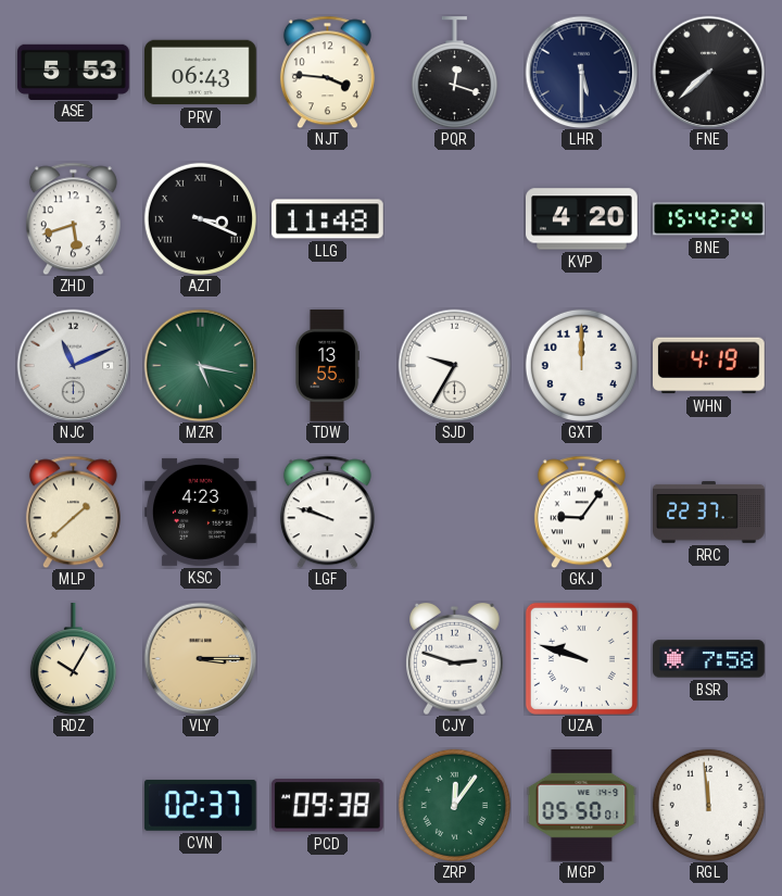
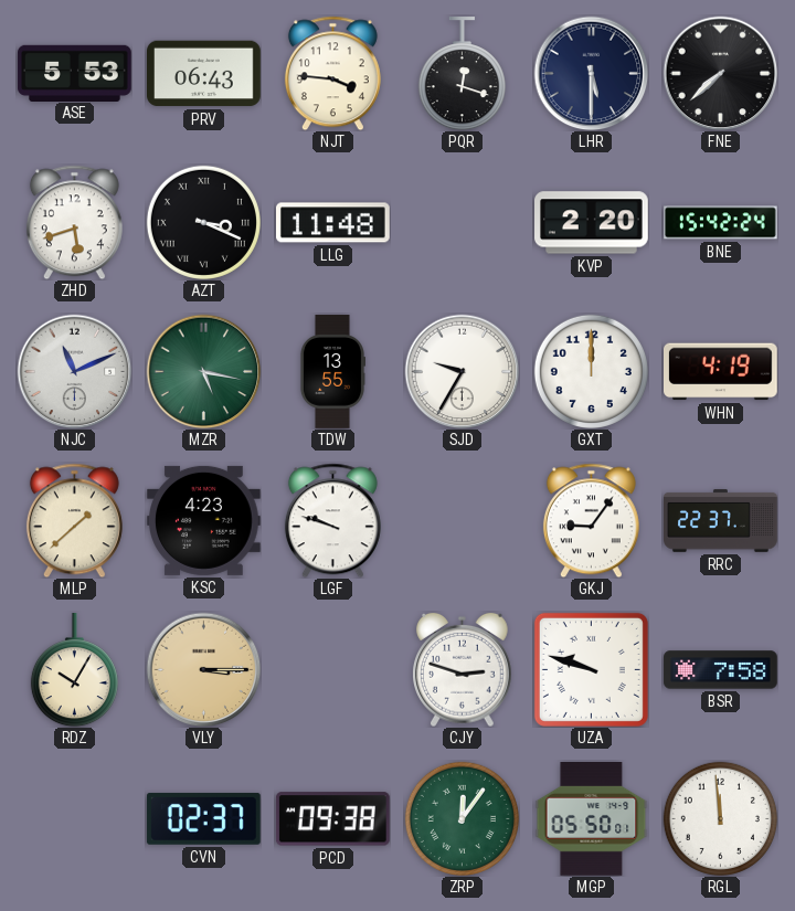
KVP: 4:20 -> 2:20
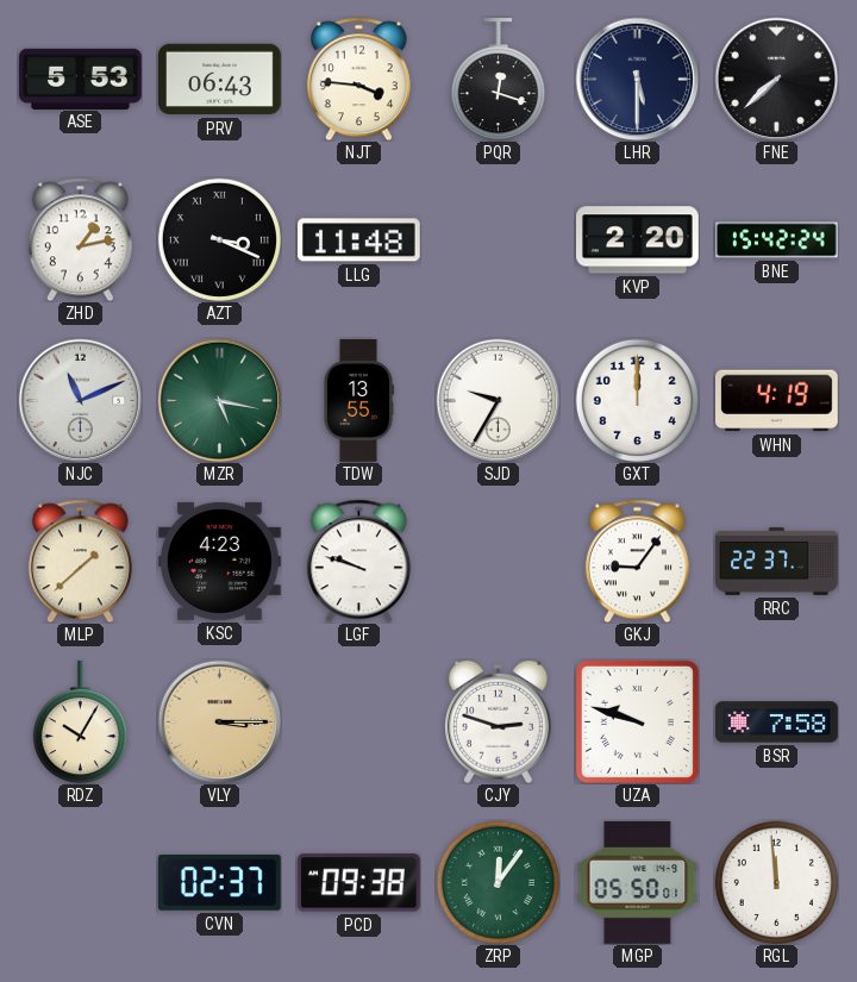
ZHD: 5:42 -> 1:13
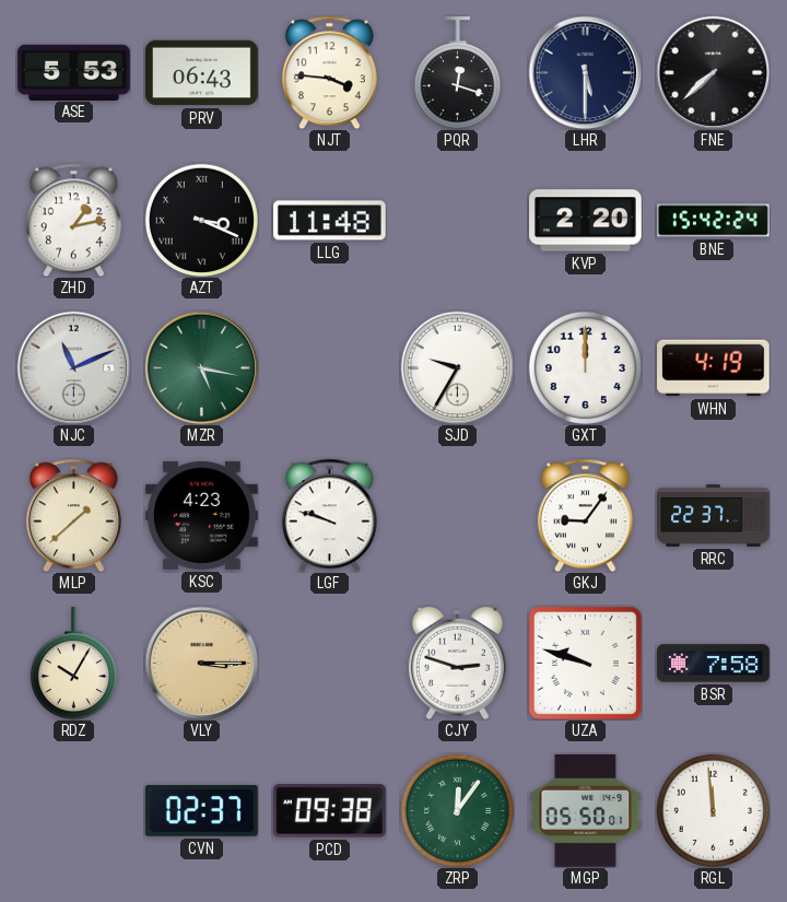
TDW: 13:55 -> none
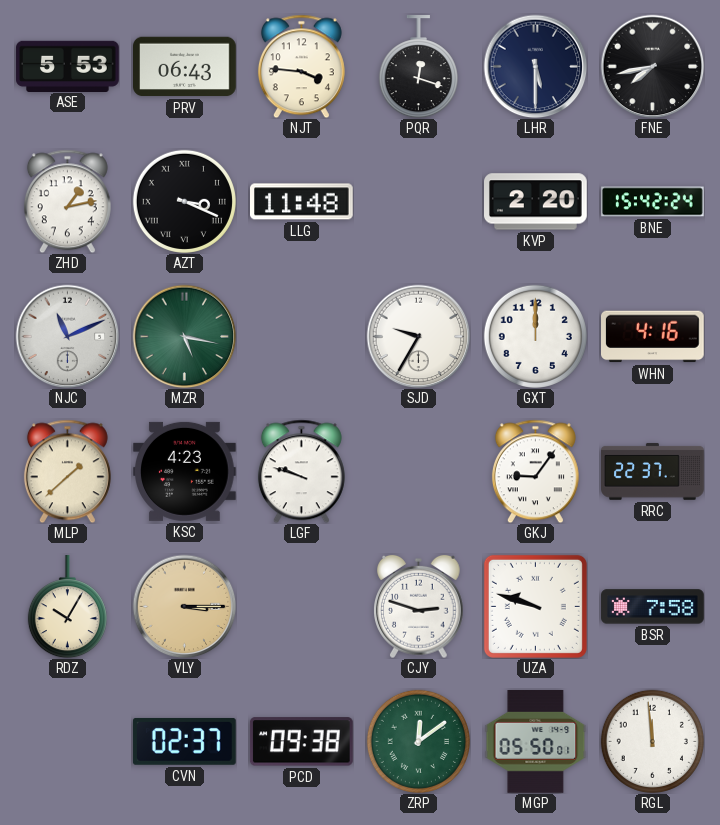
FNE: 7:38 -> 7:43
WHN: 4:19 -> 4:16
ZRP: 12:06 -> 12:09
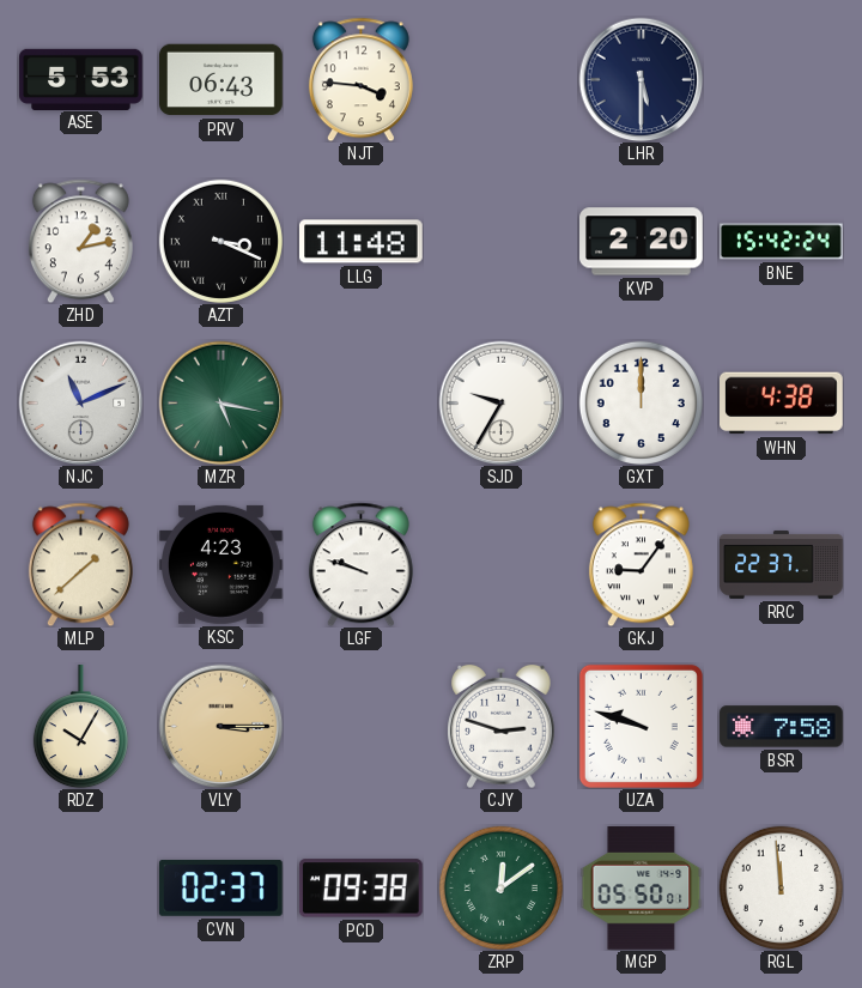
PQR: 12:18 -> none
FNE: 7:43 -> none
WHN: 4:16 -> 4:38
